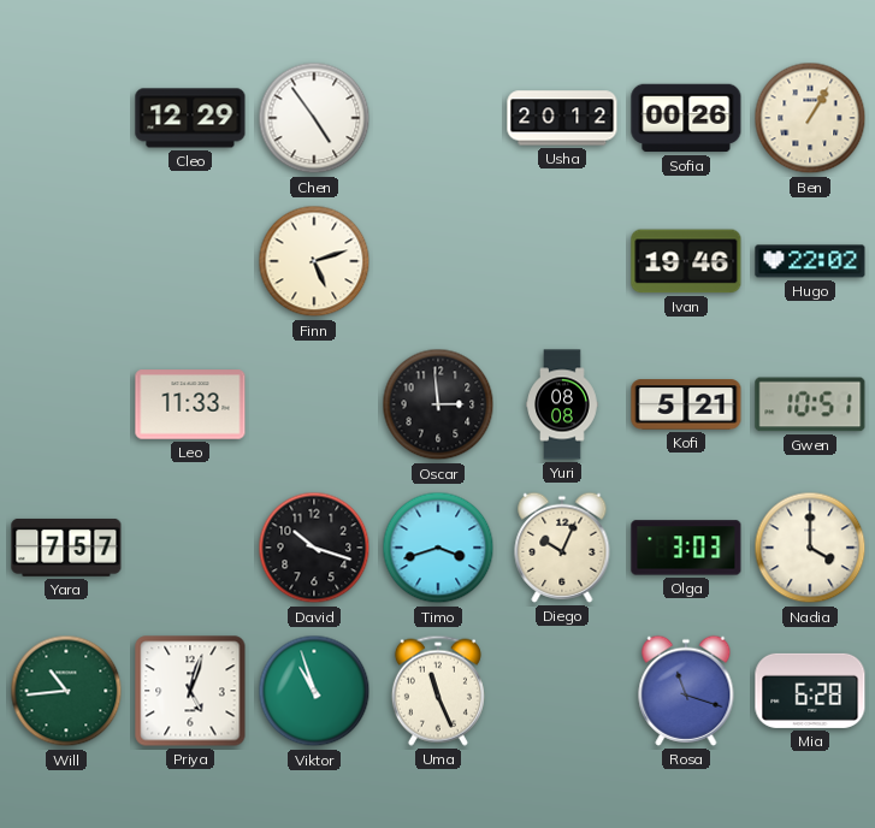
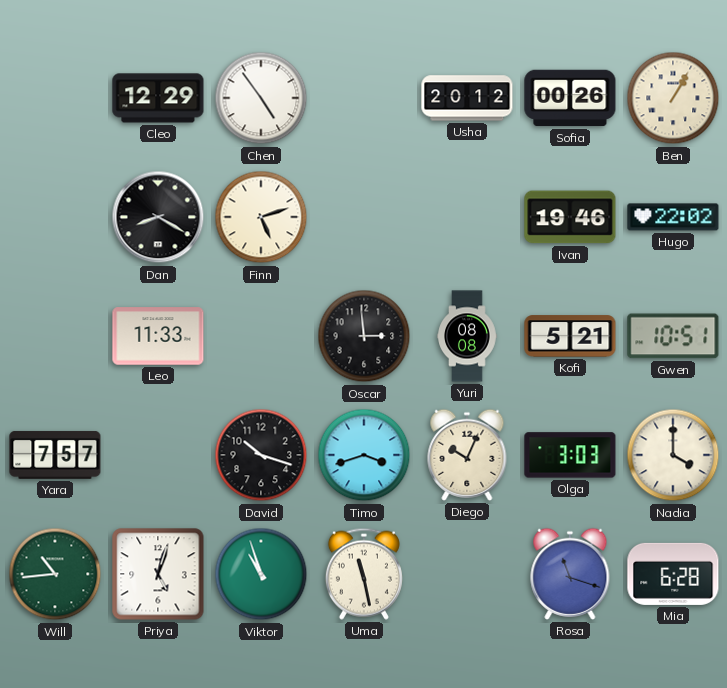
Dan: none -> 8:20
Uma: 11:26 -> 11:28
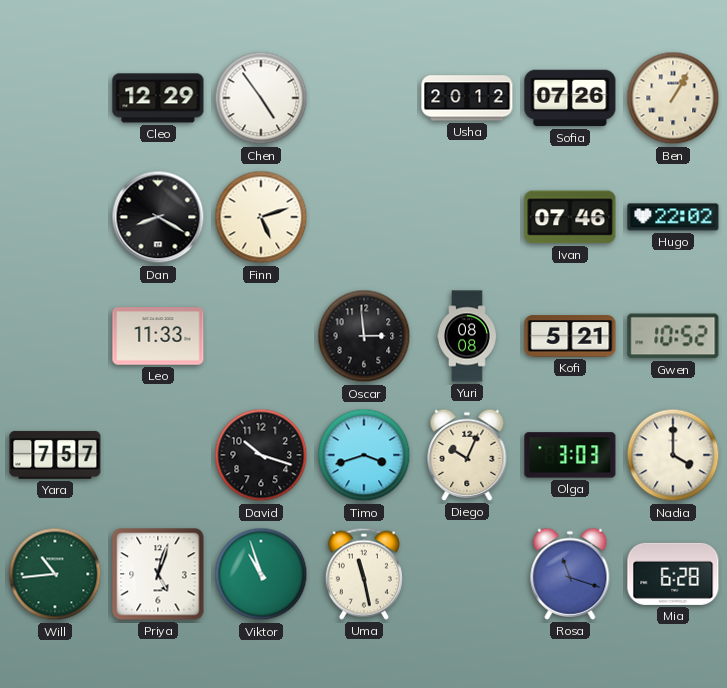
Sofia: 00:26 -> 07:26
Ivan: 19:46 -> 07:46
Gwen: 10:51 -> 10:52
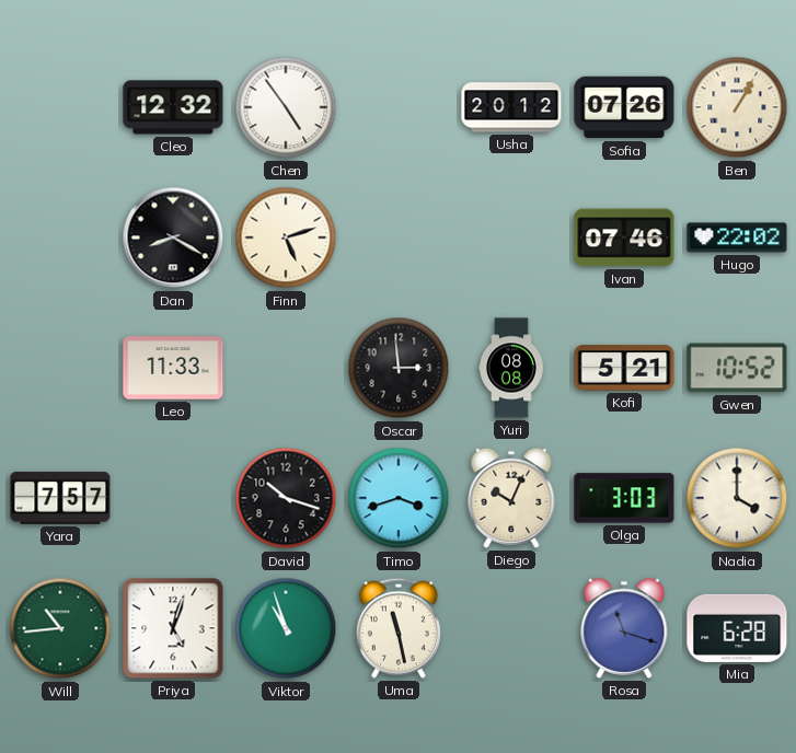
Cleo: 12:29 -> 12:32
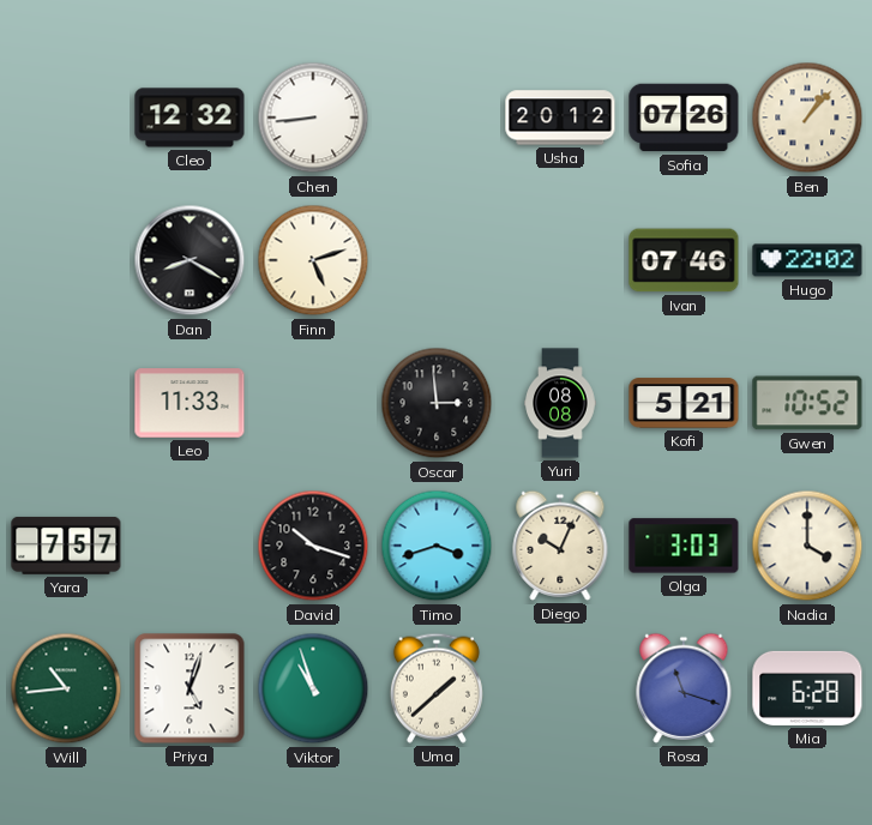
Chen: 4:54 -> 8:44
Ben: 1:05 -> 1:07
Uma: 11:28 -> 1:38
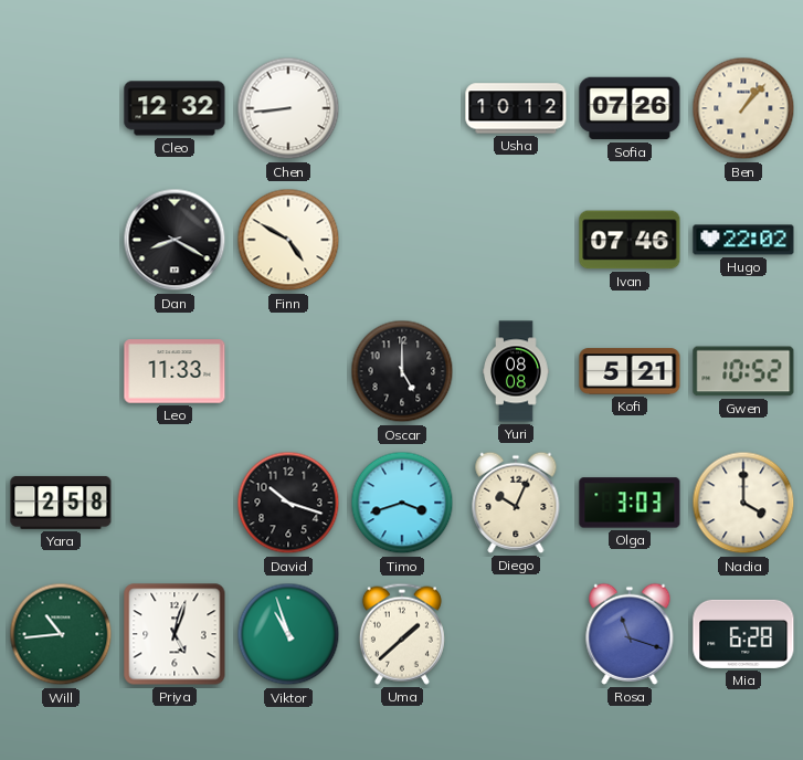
Usha: 20:12 -> 10:12
Finn: 5:12 -> 4:50
Oscar: 2:59 -> 5:00
Yara: 7:57 -> 2:58
